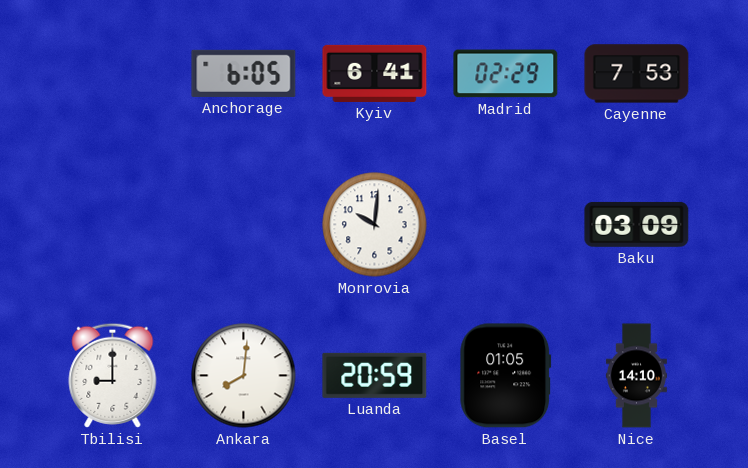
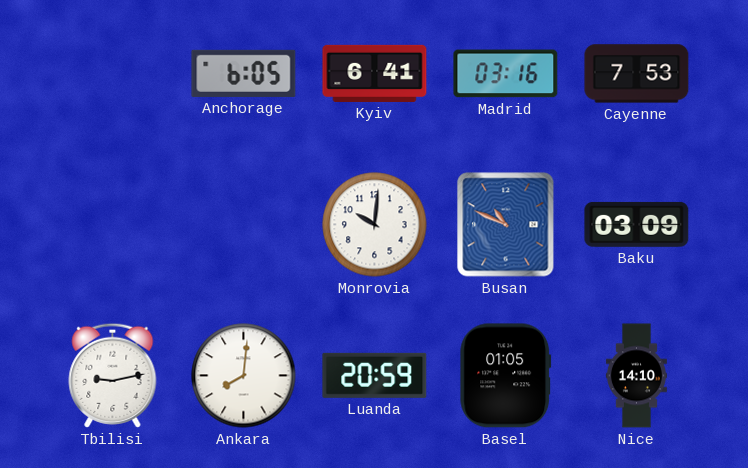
Madrid: 02:29 -> 03:16
Busan: none -> 10:49
Tbilisi: 9:00 -> 9:13
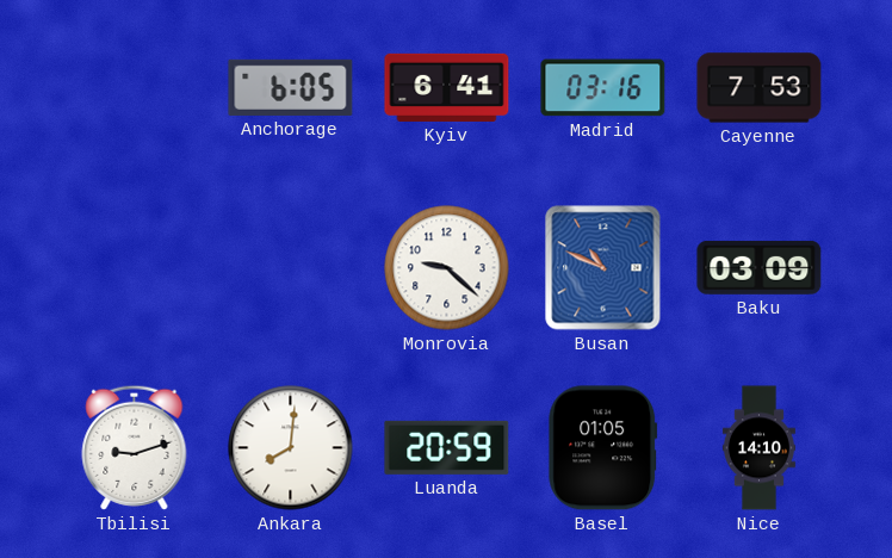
Monrovia: 10:01 -> 9:22
Tbilisi: 9:13 -> 9:12
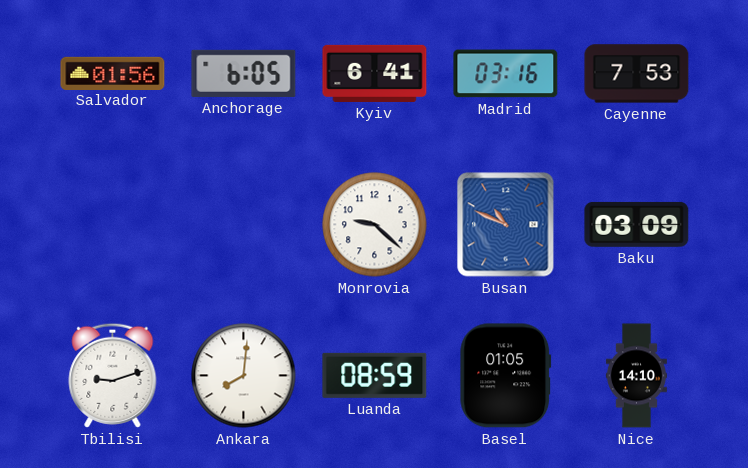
Salvador: none -> 01:56
Luanda: 20:59 -> 08:59
